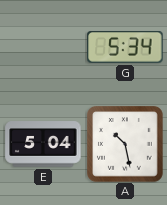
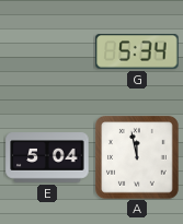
A: 10:28 -> 11:58
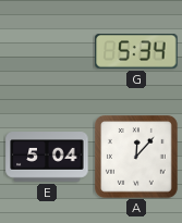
A: 11:58 -> 12:07
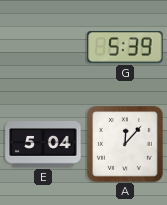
G: 5:34 -> 5:39
